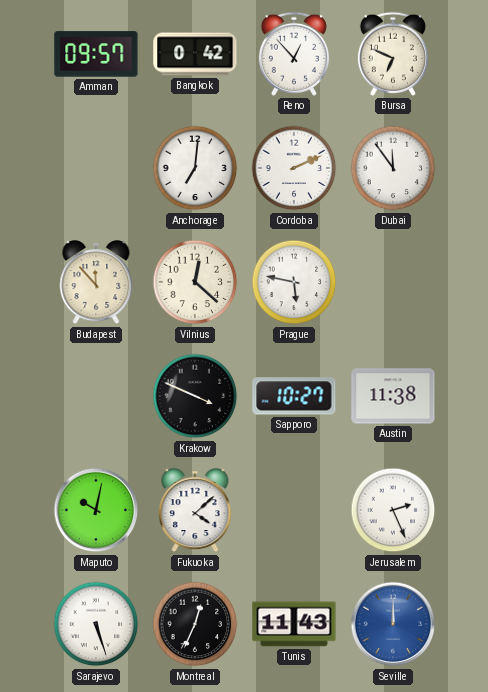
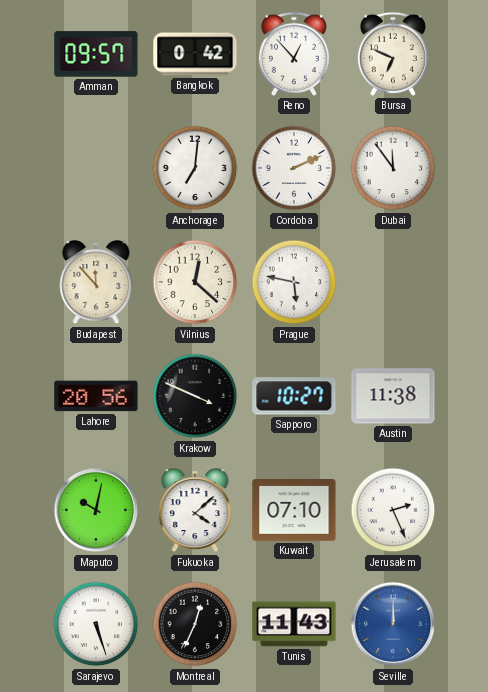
Lahore: none -> 20:56
Kuwait: none -> 07:10
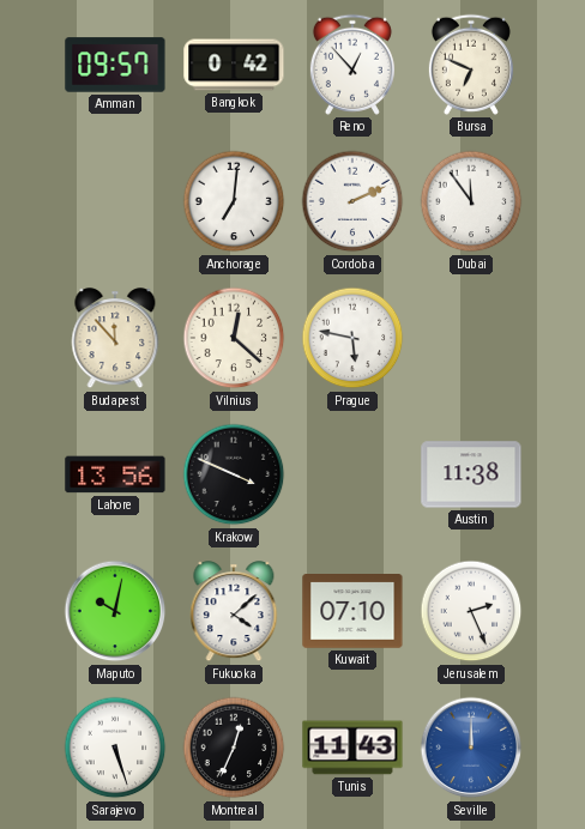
Lahore: 20:56 -> 13:56
Sapporo: 10:27 -> none
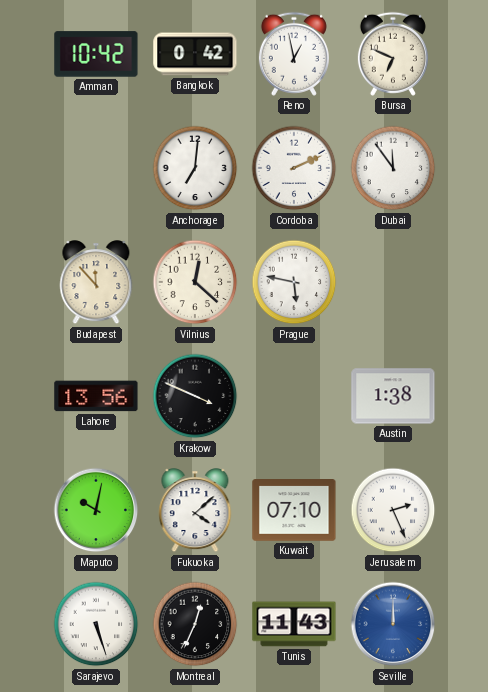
Amman: 09:57 -> 10:42
Reno: 12:53 -> 12:58
Austin: 11:38 -> 1:38
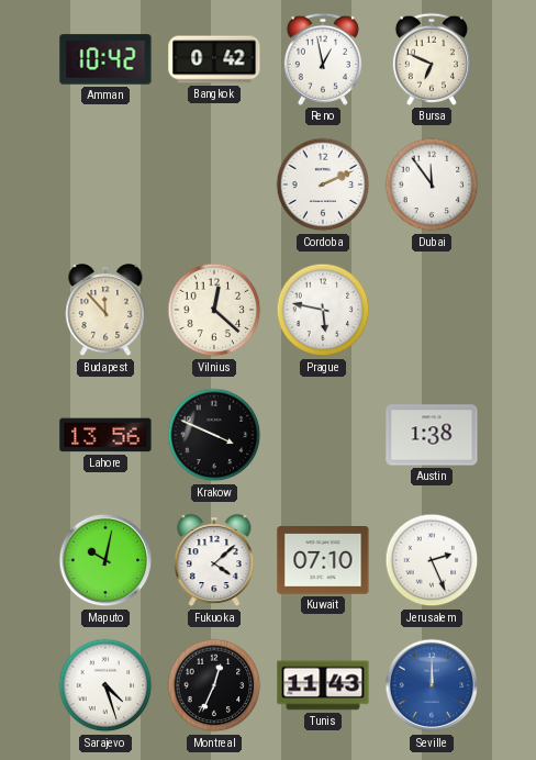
Anchorage: 7:01 -> none
Sarajevo: 5:27 -> 4:27
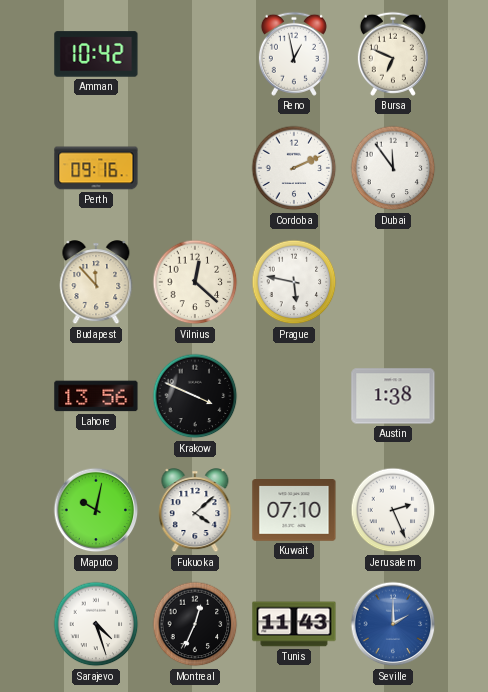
Bangkok: 0:42 -> none
Perth: none -> 09:16
Seville: 12:00 -> 2:00
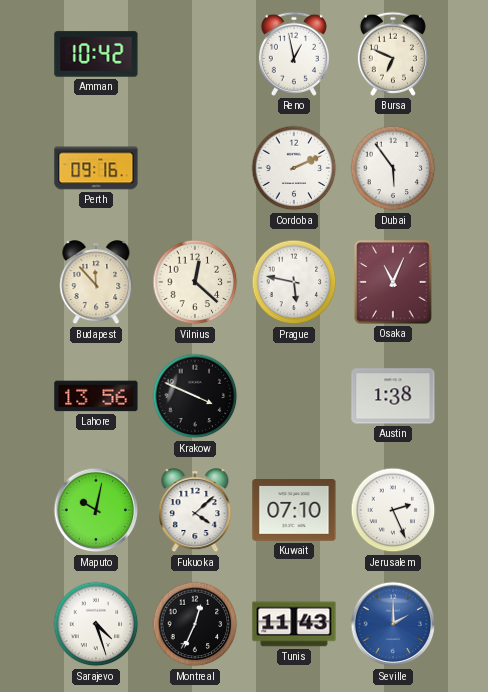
Dubai: 11:54 -> 5:54
Osaka: none -> 11:04
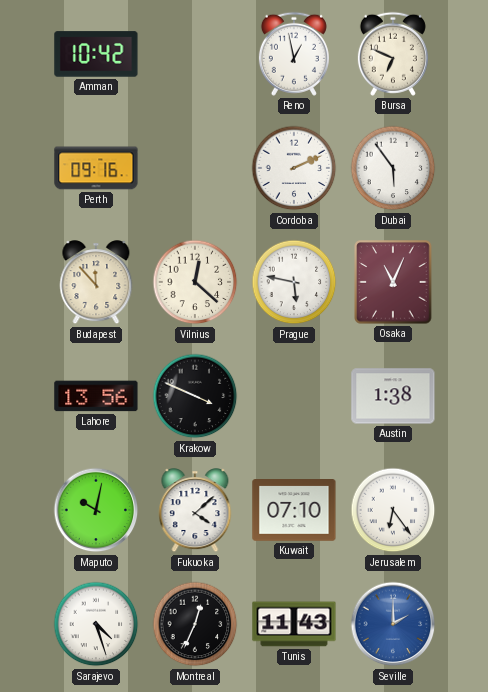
Jerusalem: 2:26 -> 6:24
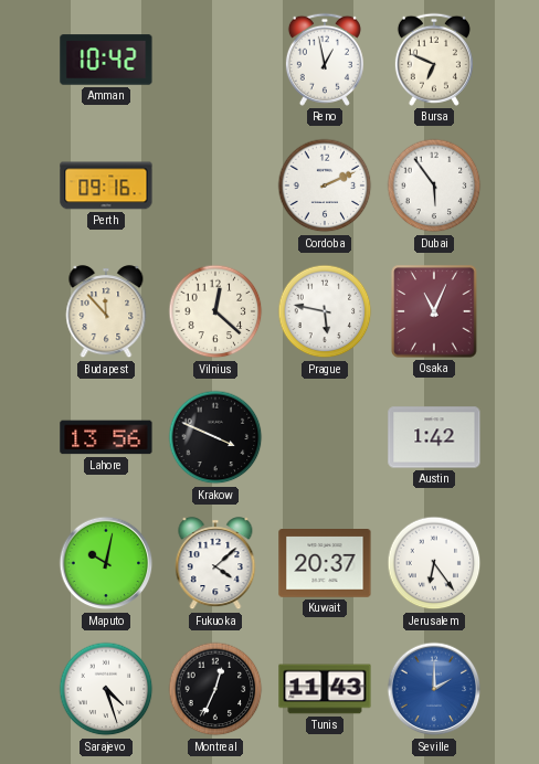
Austin: 1:38 -> 1:42
Kuwait: 07:10 -> 20:37
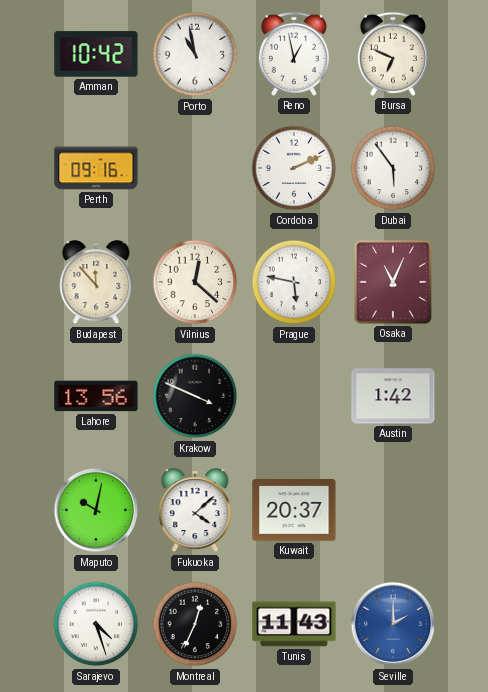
Porto: none -> 10:58
Jerusalem: 6:24 -> none
